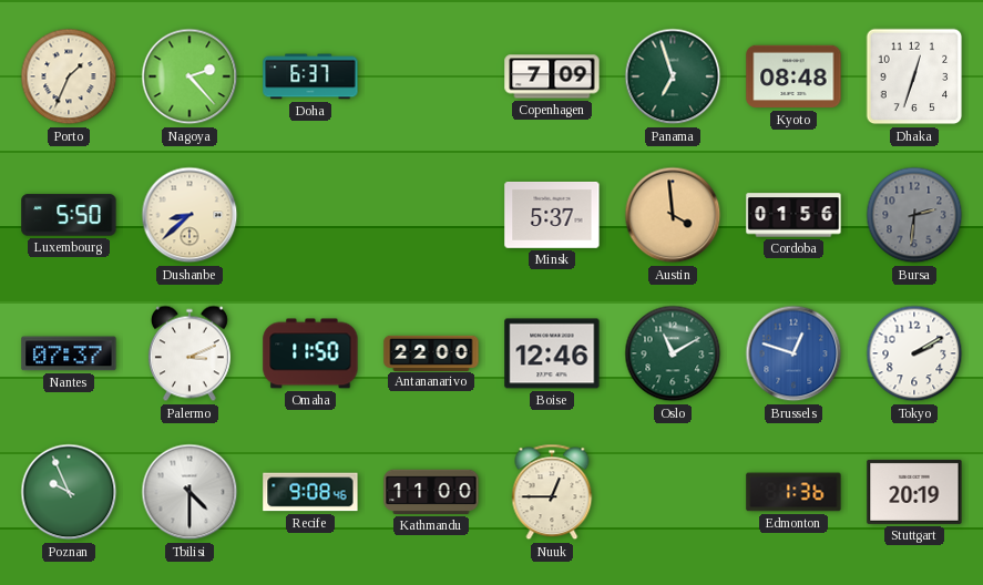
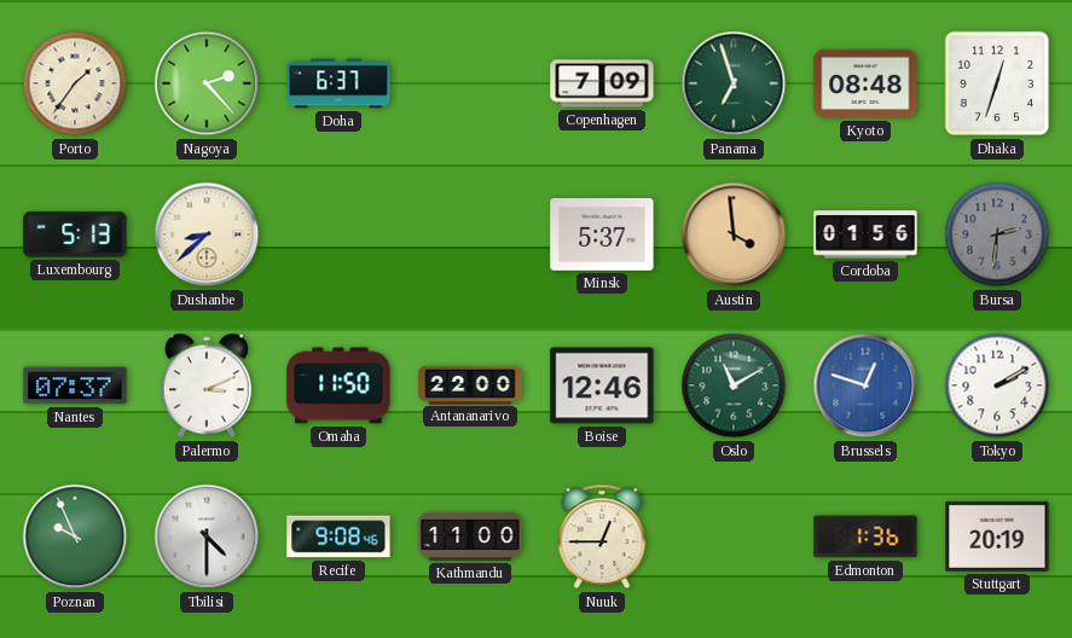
Porto: 1:34 -> 1:36
Luxembourg: 5:50 -> 5:13
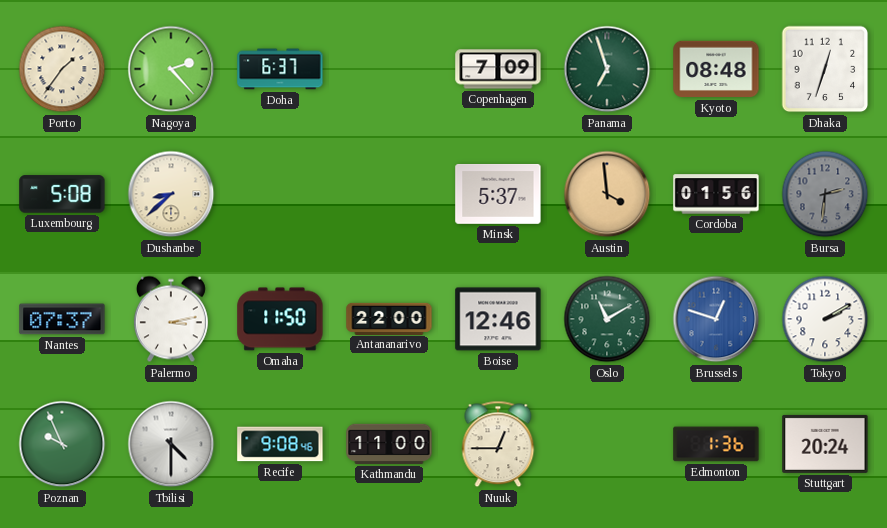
Luxembourg: 5:13 -> 5:08
Palermo: 3:11 -> 3:13
Stuttgart: 20:19 -> 20:24
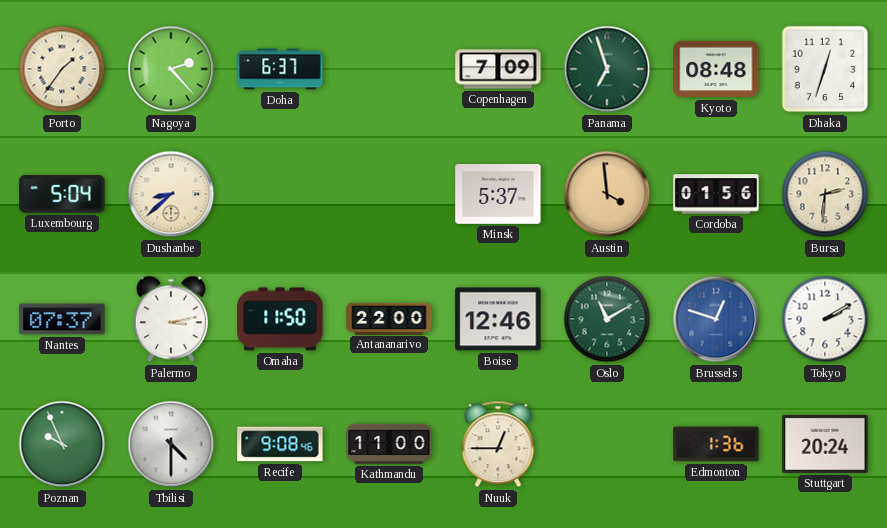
Luxembourg: 5:08 -> 5:04
Bursa dial: grey -> cream
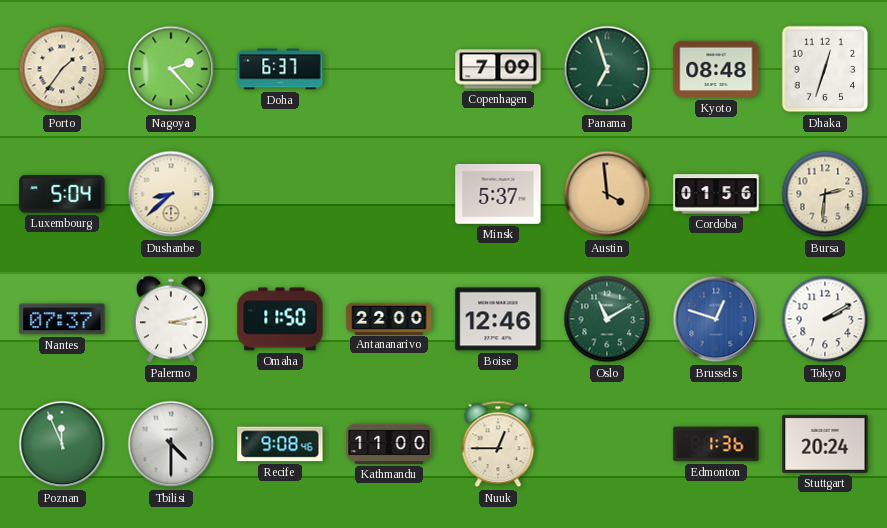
Poznan: 9:56 -> 11:56
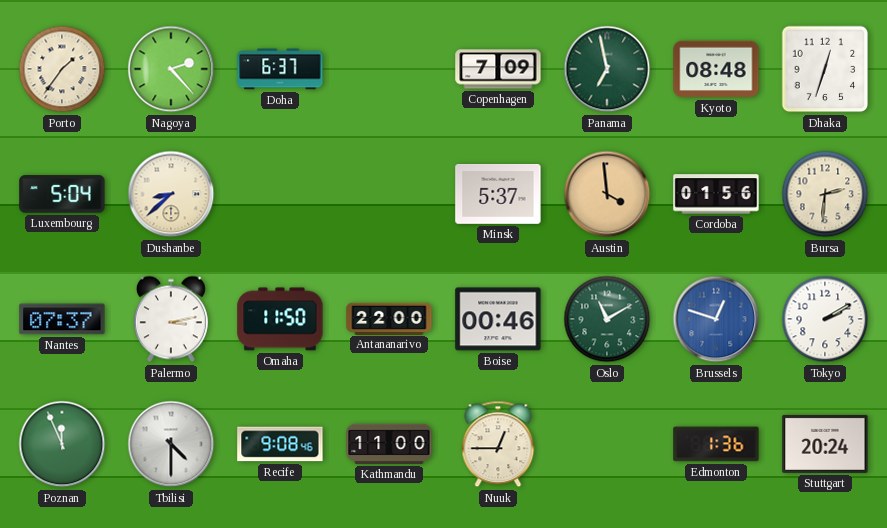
Panama: 6:57 -> 6:58
Boise: 12:46 -> 00:46
